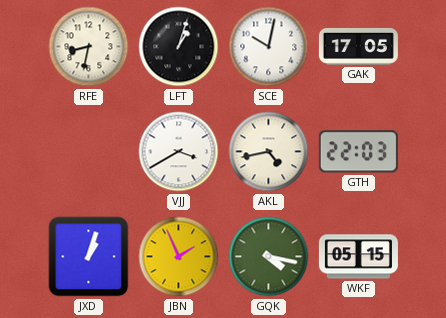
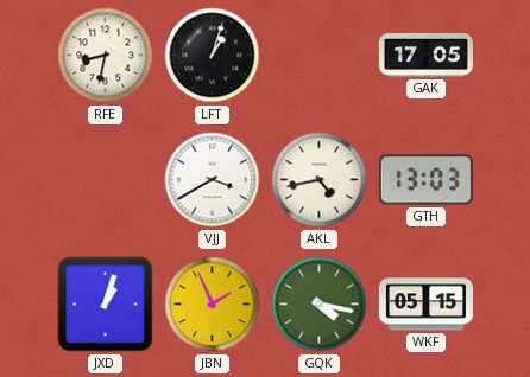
SCE: 10:02 -> none
GTH: 22:03 -> 13:03
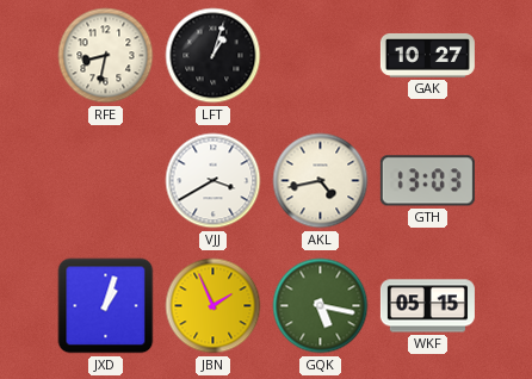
GAK: 17:05 -> 10:27
GQK: 4:17 -> 5:17
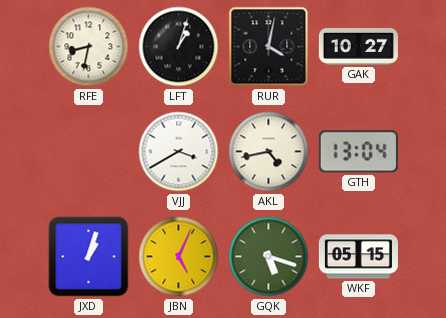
RUR: none -> 4:02
GTH: 13:03 -> 13:04
JBN: 1:56 -> 5:04
GQK: 5:17 -> 5:18
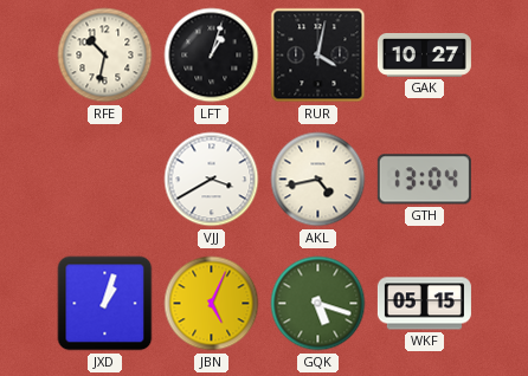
RFE: 8:32 -> 10:32
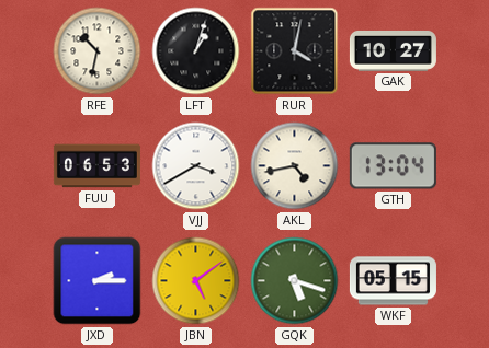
FUU: none -> 06:53
JXD: 1:03 -> 2:15
JBN: 5:04 -> 5:09
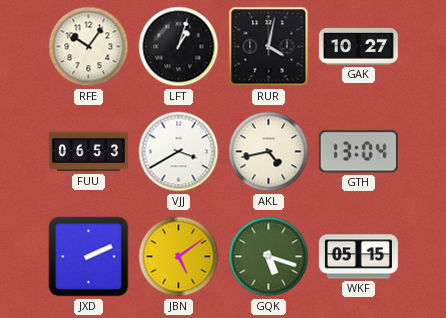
RFE: 10:32 -> 10:06
JXD: 2:15 -> 2:11
